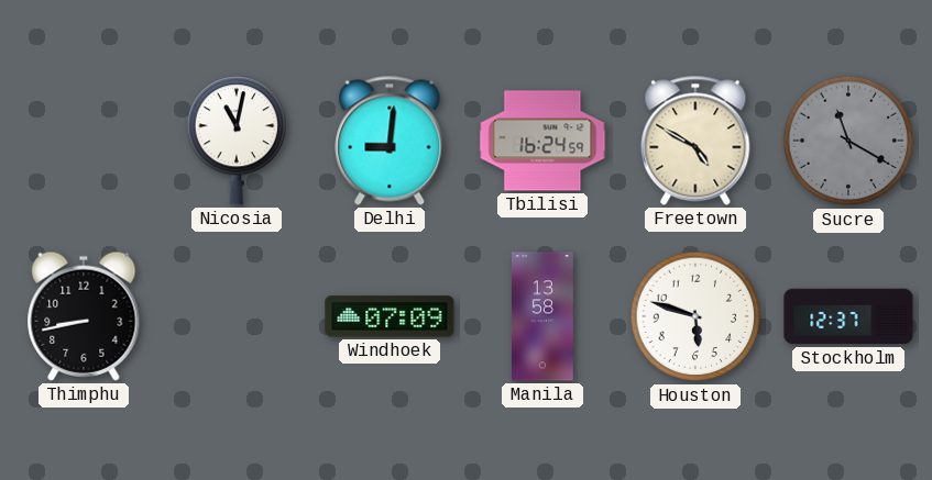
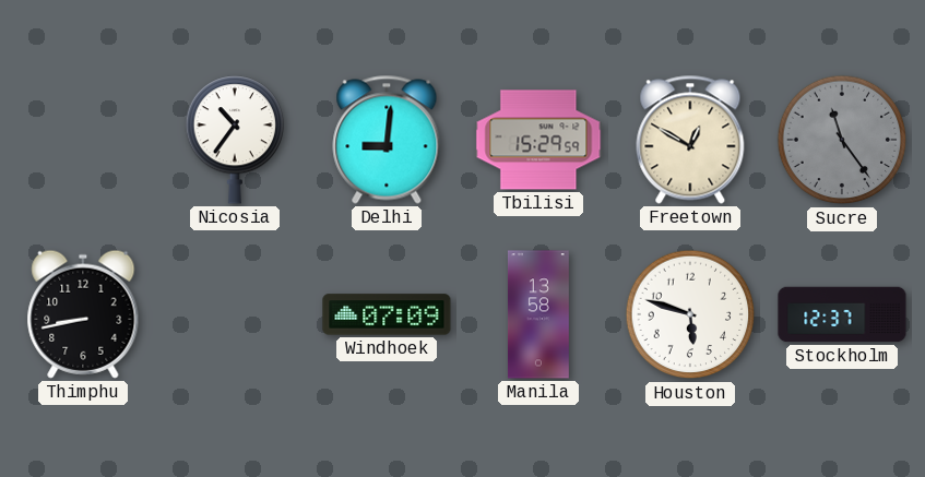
Nicosia: 11:02 -> 10:36
Tbilisi: 16:24 -> 15:29
Freetown: 4:50 -> 12:50
Sucre: 11:20 -> 11:24
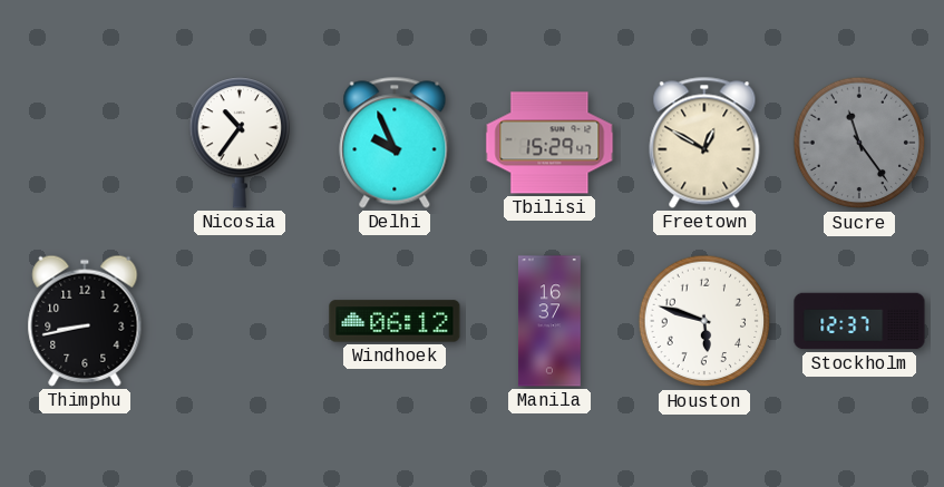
Delhi: 9:01 -> 9:56
Tbilisi: 15:29:59 -> 15:29:47
Windhoek: 07:09 -> 06:12
Manila: 13:58 -> 16:37
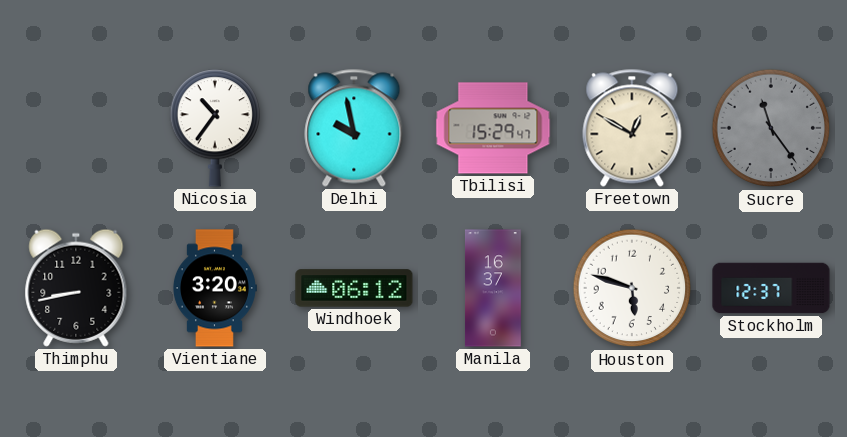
Delhi: 9:56 -> 9:58
Vientiane: none -> 3:20
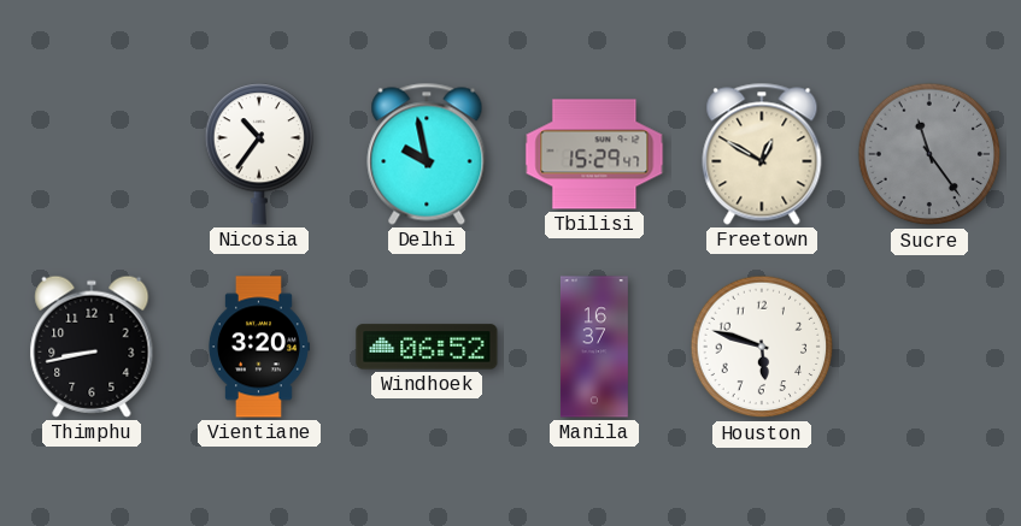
Windhoek: 06:12 -> 06:52
Stockholm: 12:37 -> none
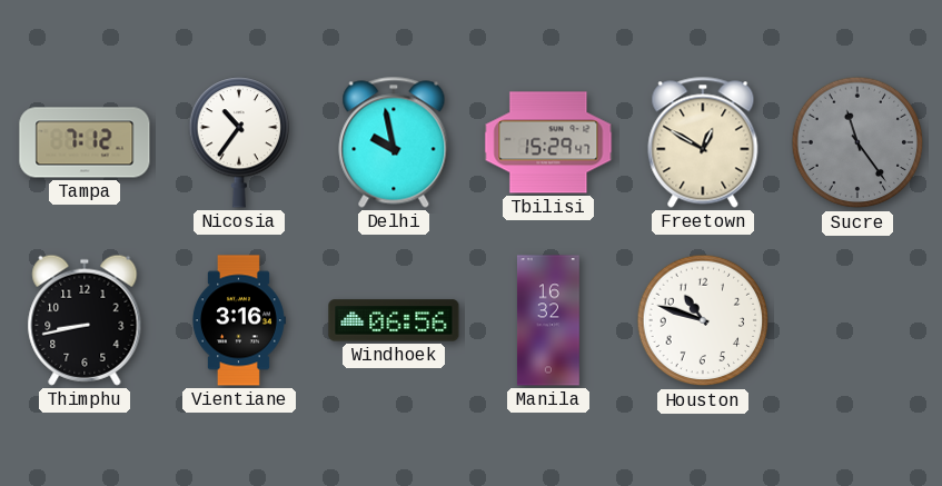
Tampa: none -> 7:12
Vientiane: 3:20 -> 3:16
Windhoek: 06:52 -> 06:56
Manila: 16:37 -> 16:32
Houston: 5:48 -> 10:48
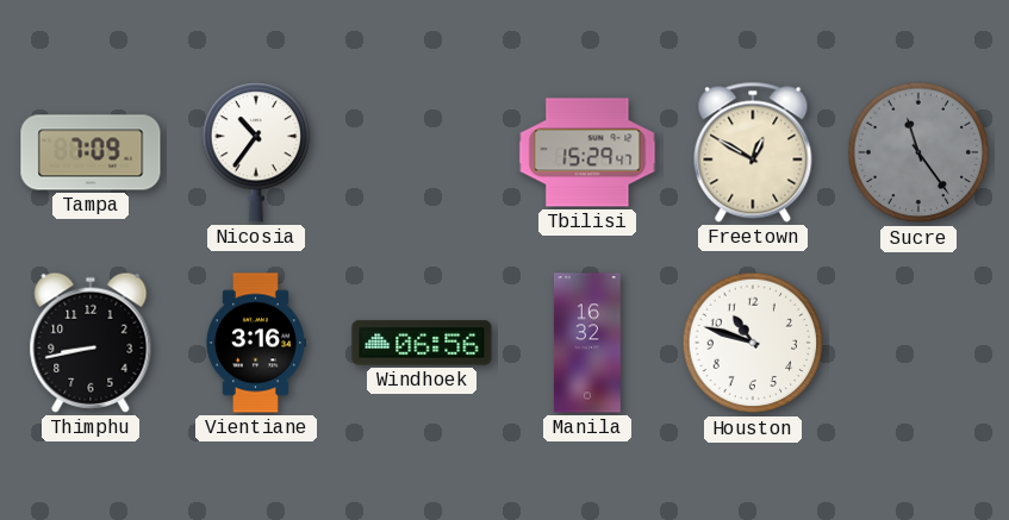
Tampa: 7:12 -> 7:09
Delhi: 9:58 -> none
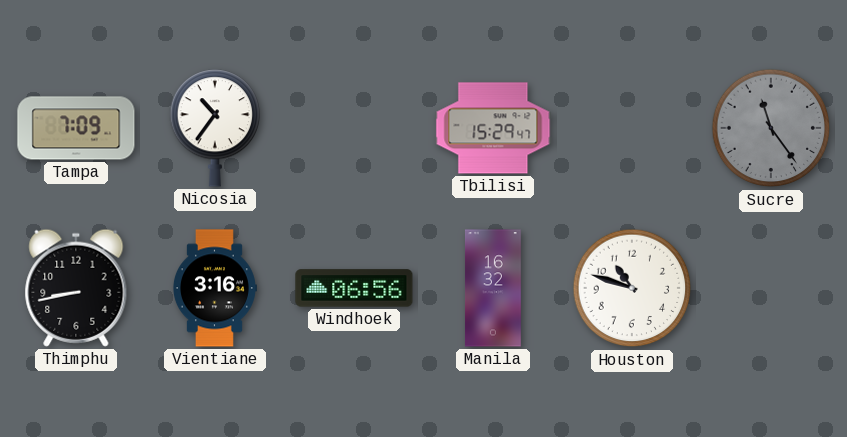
Freetown: 12:50 -> none
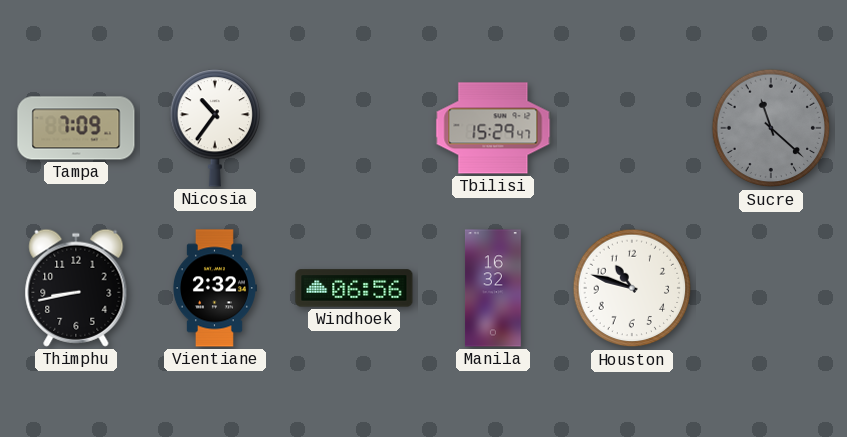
Sucre: 11:24 -> 11:22
Vientiane: 3:16 -> 2:32
